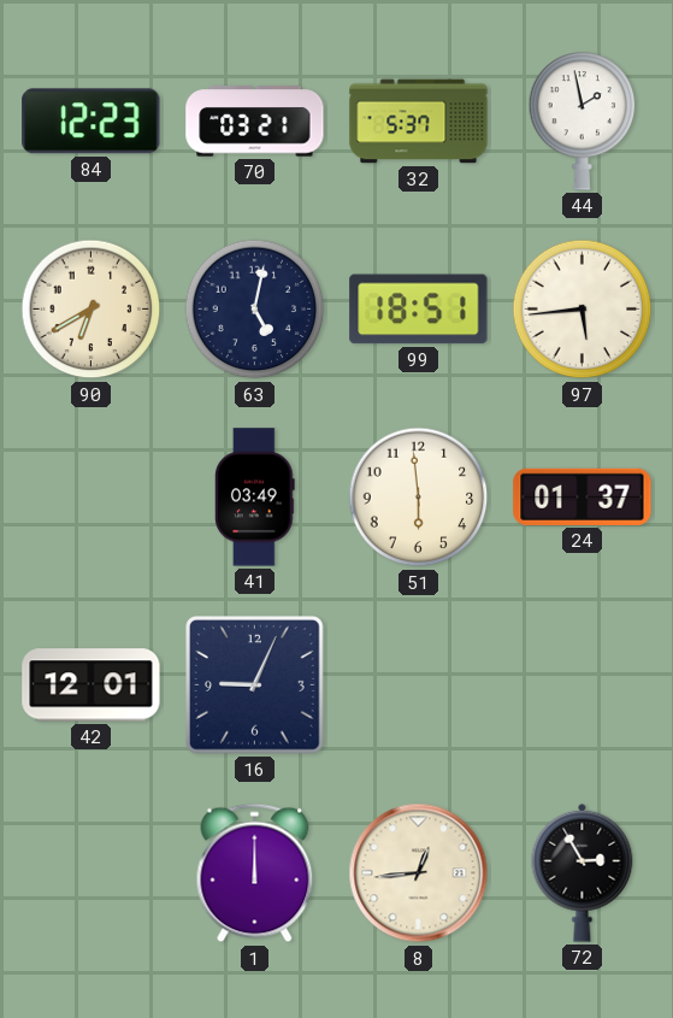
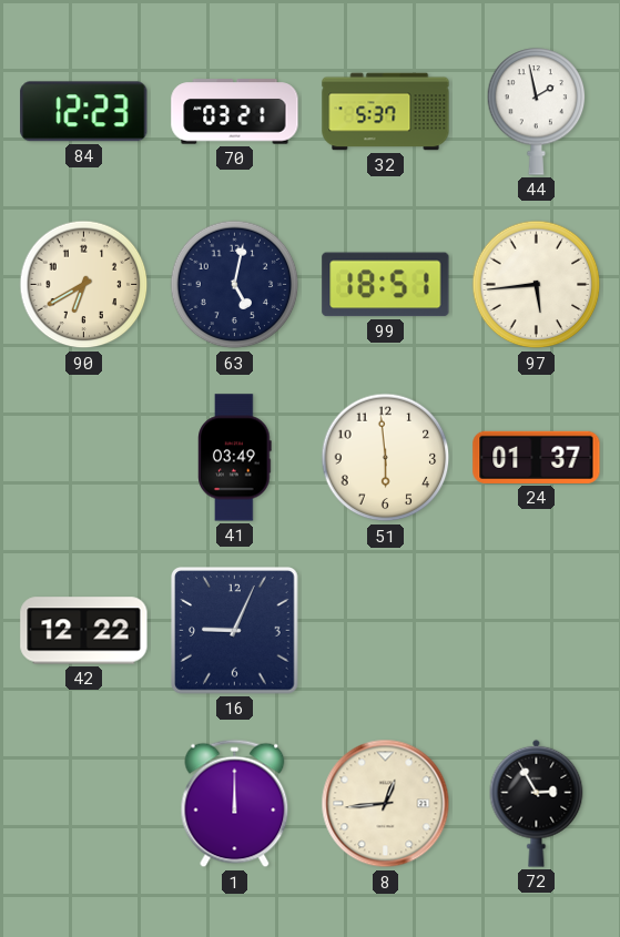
42: 12:01 -> 12:22
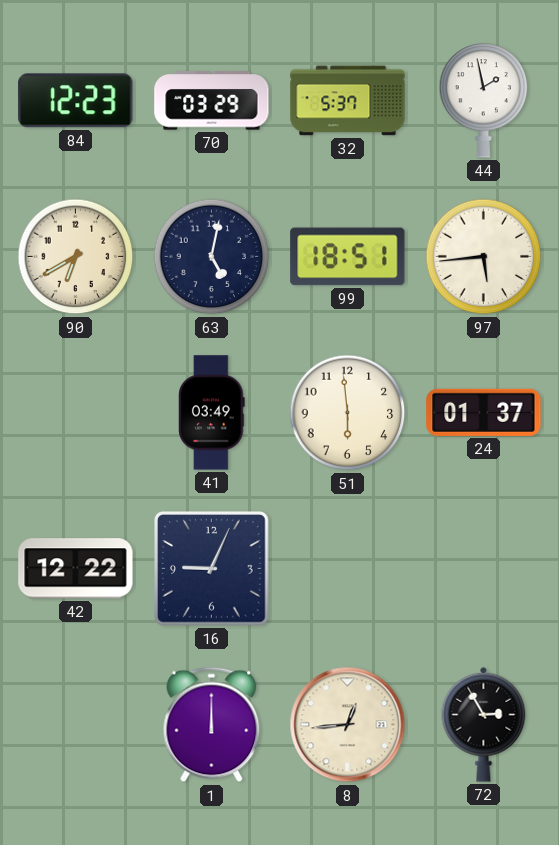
70: 03:21 -> 03:29
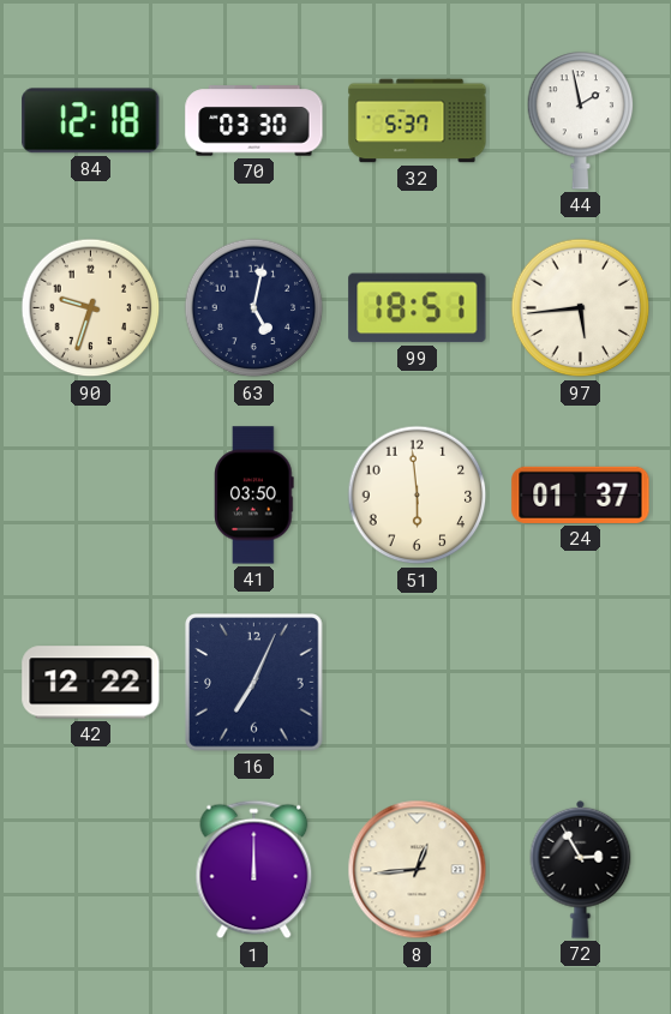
84: 12:23 -> 12:18
70: 03:29 -> 03:30
90: 6:40 -> 9:33
41: 03:49 -> 03:50
16: 9:04 -> 7:04
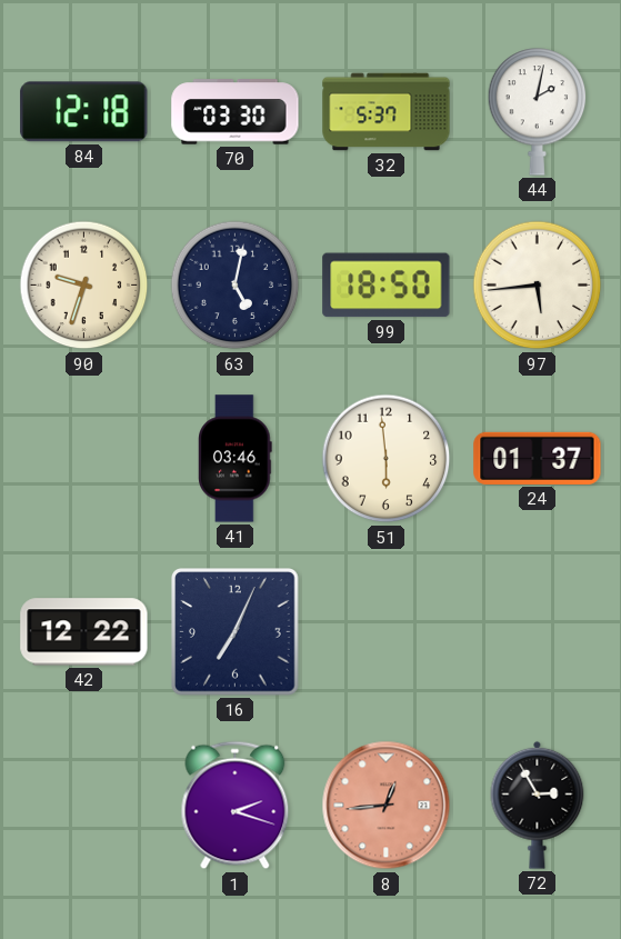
44: 1:58 -> 2:02
99: 18:51 -> 18:50
41: 03:50 -> 03:46
1: 12:00 -> 2:18
8 dial: cream -> salmon
